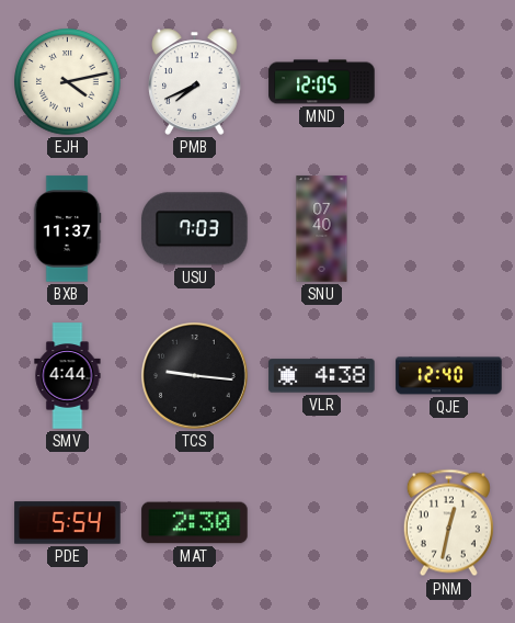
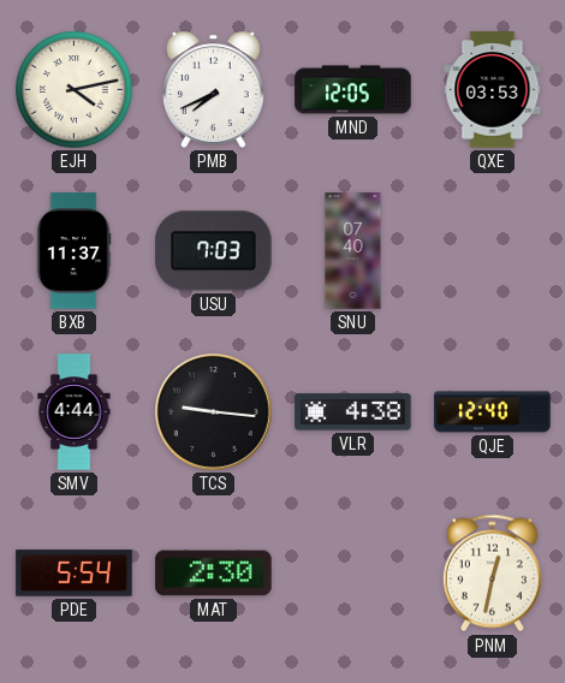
QXE: none -> 03:53
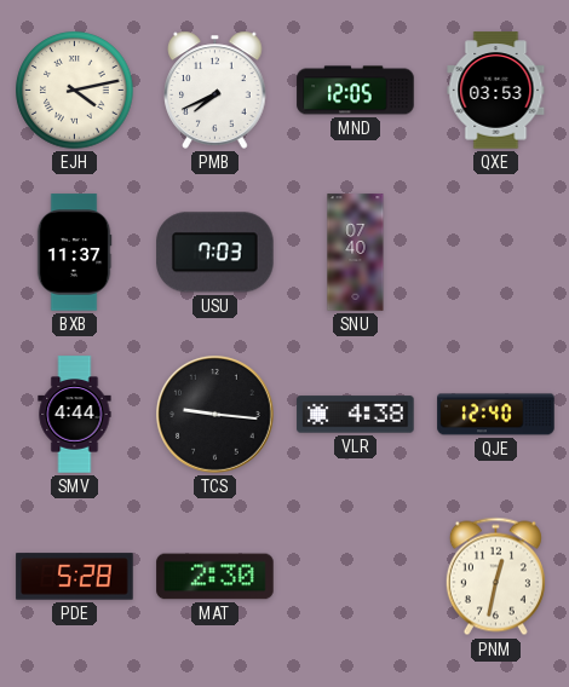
PDE: 5:54 -> 5:28
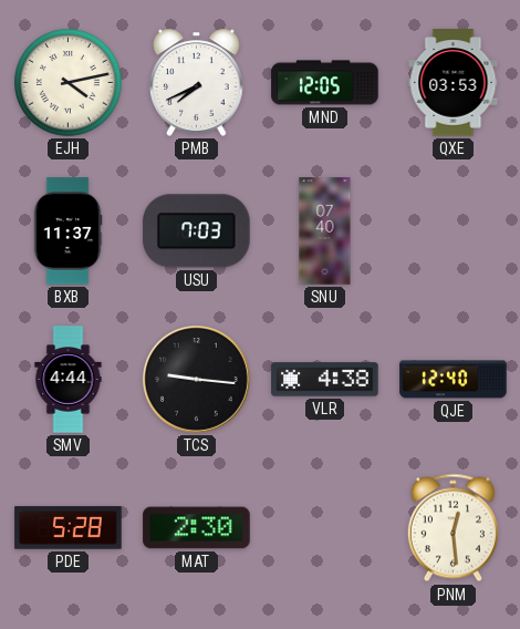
PNM: 12:32 -> 12:29
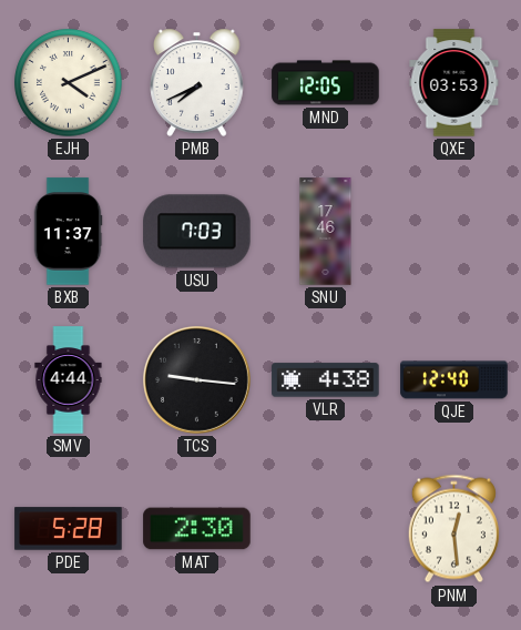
EJH: 4:13 -> 4:11
SNU: 07:40 -> 17:46
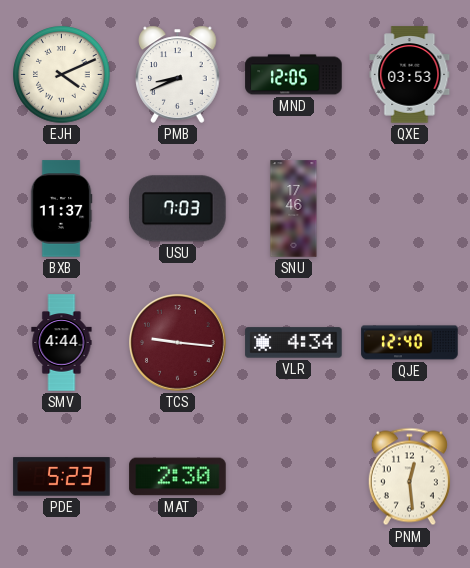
PMB: 7:41 -> 8:41
TCS dial: black -> burgundy
VLR: 4:38 -> 4:34
PDE: 5:28 -> 5:23
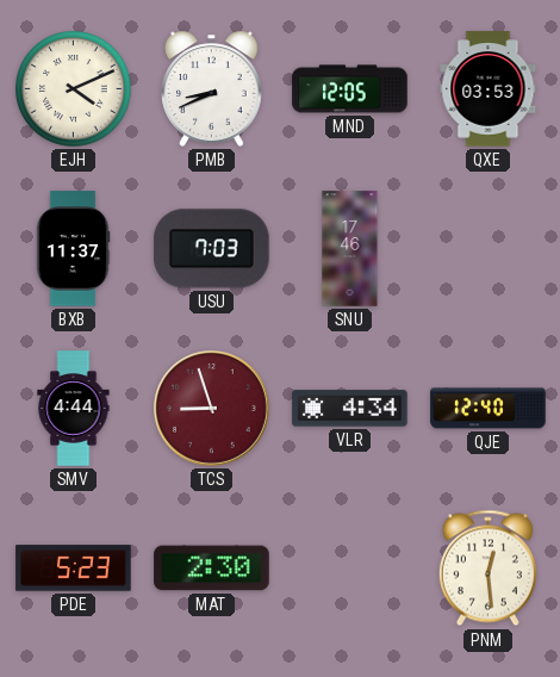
TCS: 9:16 -> 8:57
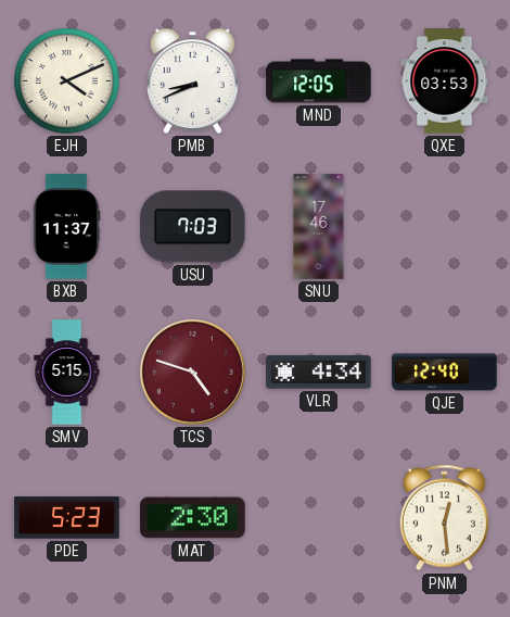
SMV: 4:44 -> 5:15
TCS: 8:57 -> 4:48
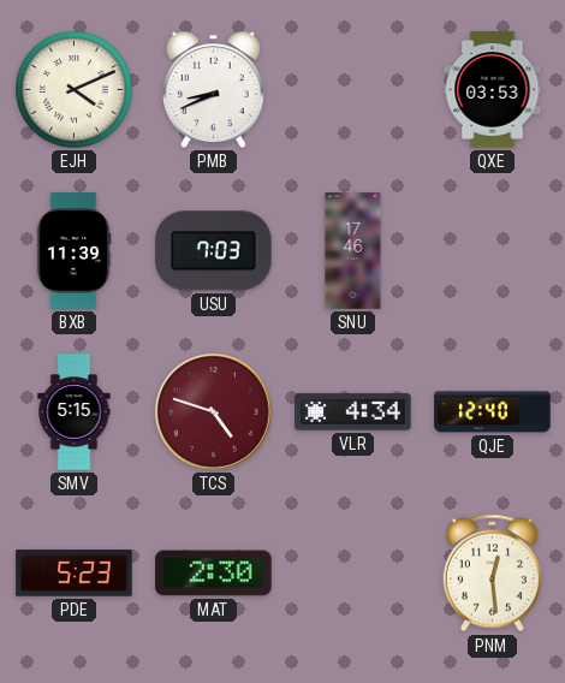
MND: 12:05 -> none
BXB: 11:37 -> 11:39
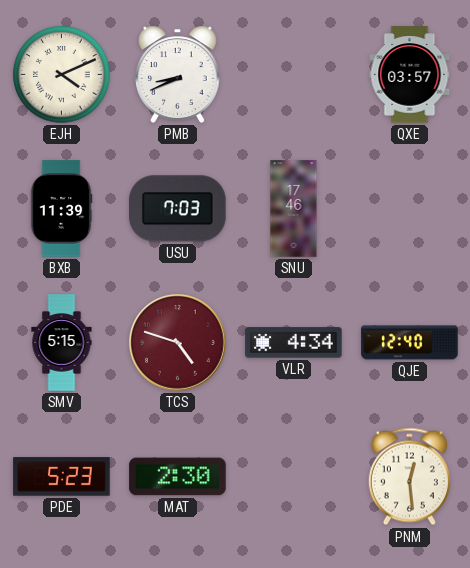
QXE: 03:53 -> 03:57
